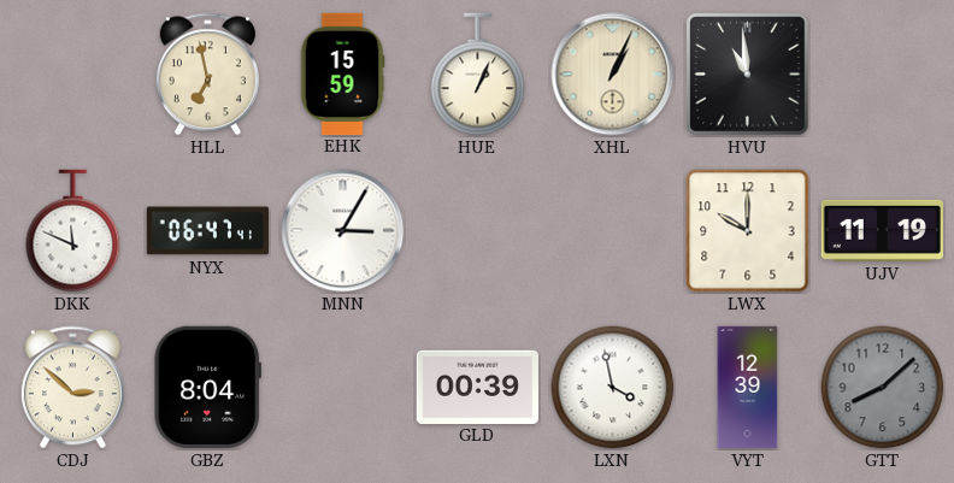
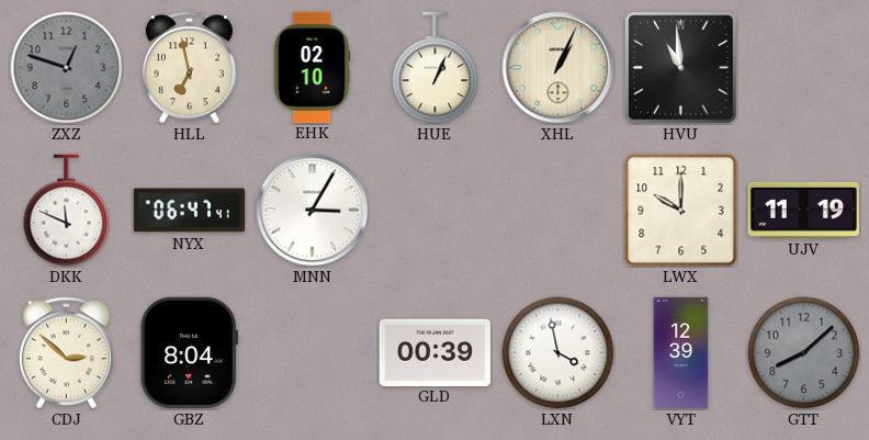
ZXZ: none -> 12:48
EHK: 15:59 -> 02:10
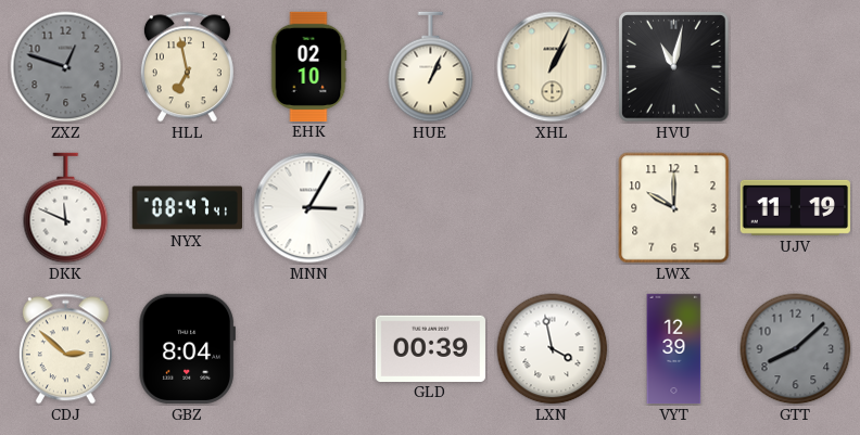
HVU: 10:59 -> 11:02
NYX: 06:47 -> 08:47
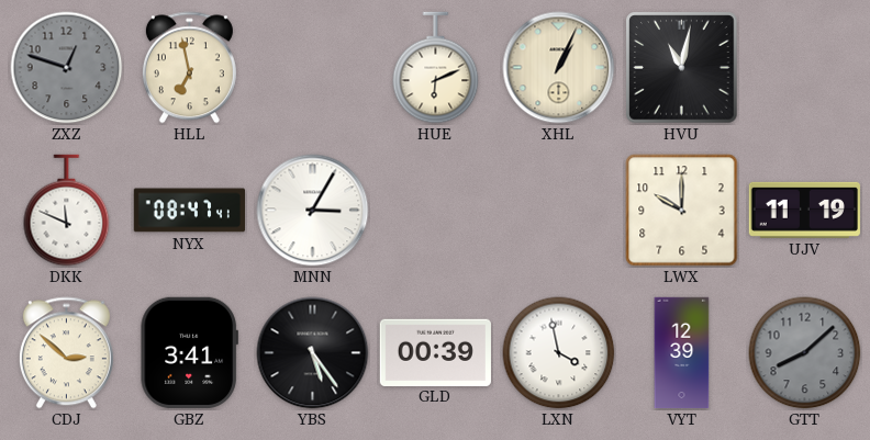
EHK: 02:10 -> none
HUE: 1:04 -> 6:11
GBZ: 8:04 -> 3:41
YBS: none -> 5:24
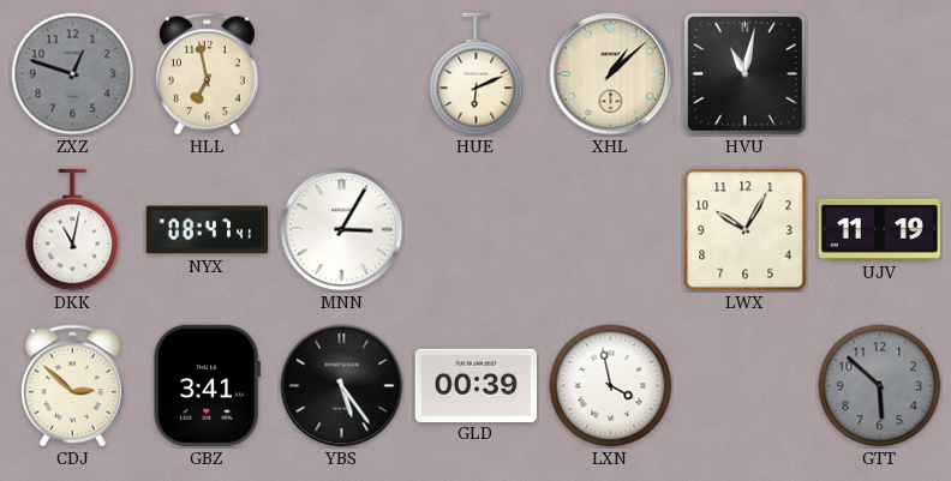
XHL: 1:04 -> 1:08
DKK: 11:49 -> 11:02
LWX: 10:00 -> 10:05
VYT: 12:39 -> none
GTT: 8:08 -> 5:52
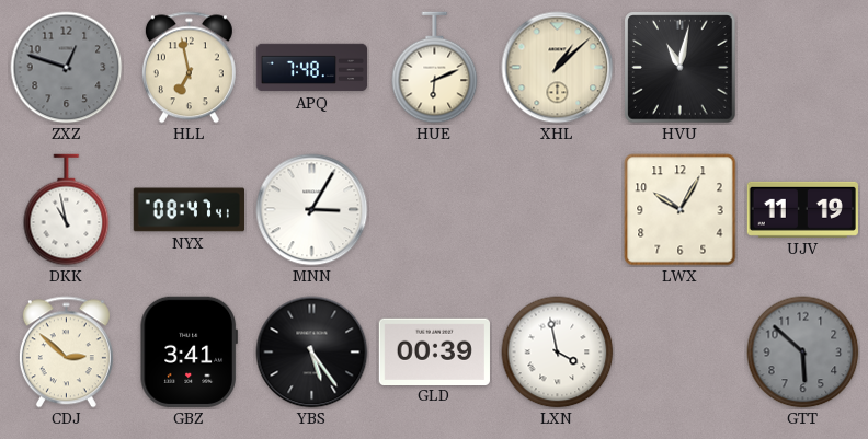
APQ: none -> 7:48
DKK: 11:02 -> 10:58
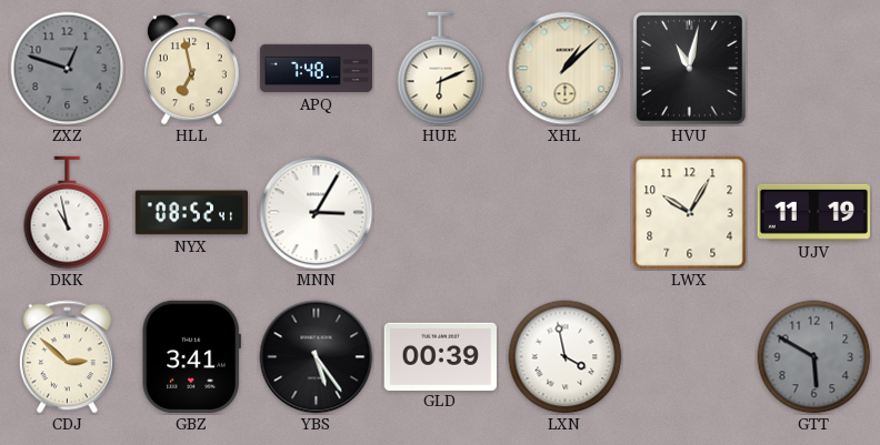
NYX: 08:47 -> 08:52
GTT: 5:52 -> 5:50
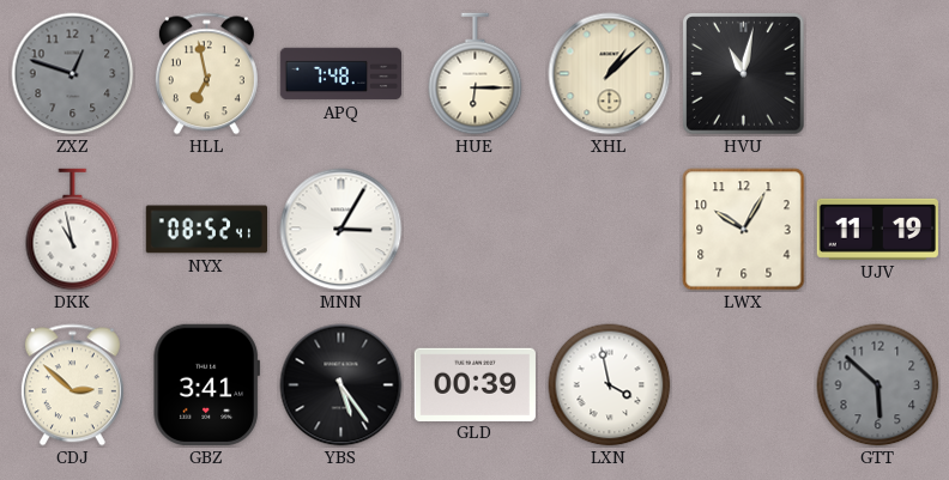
HUE: 6:11 -> 6:15
GTT: 5:50 -> 5:52
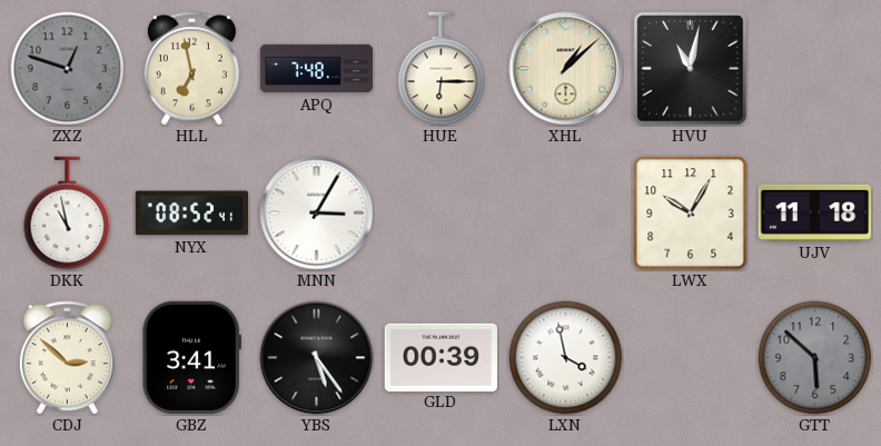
UJV: 11:19 -> 11:18
